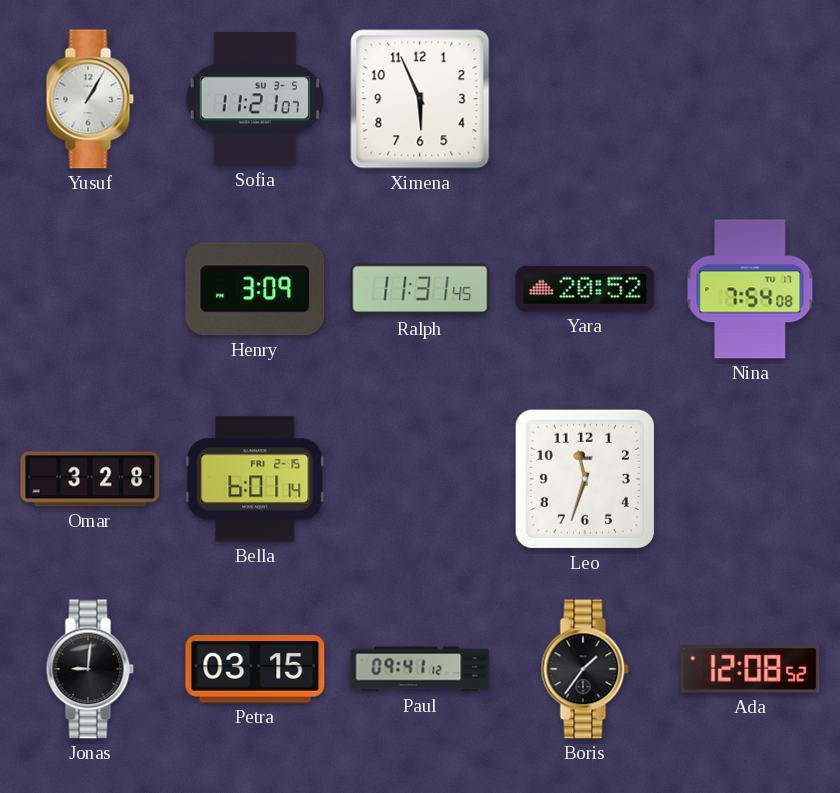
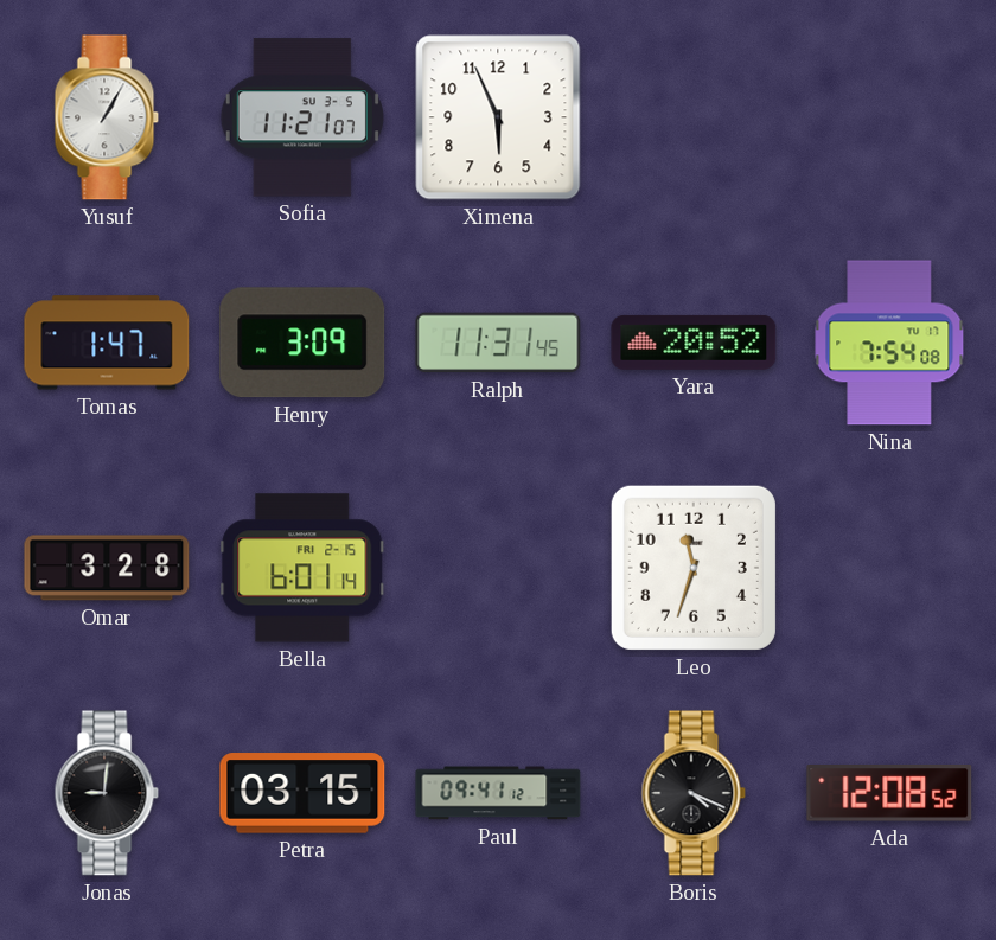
Tomas: none -> 1:47
Boris: 1:36 -> 4:19
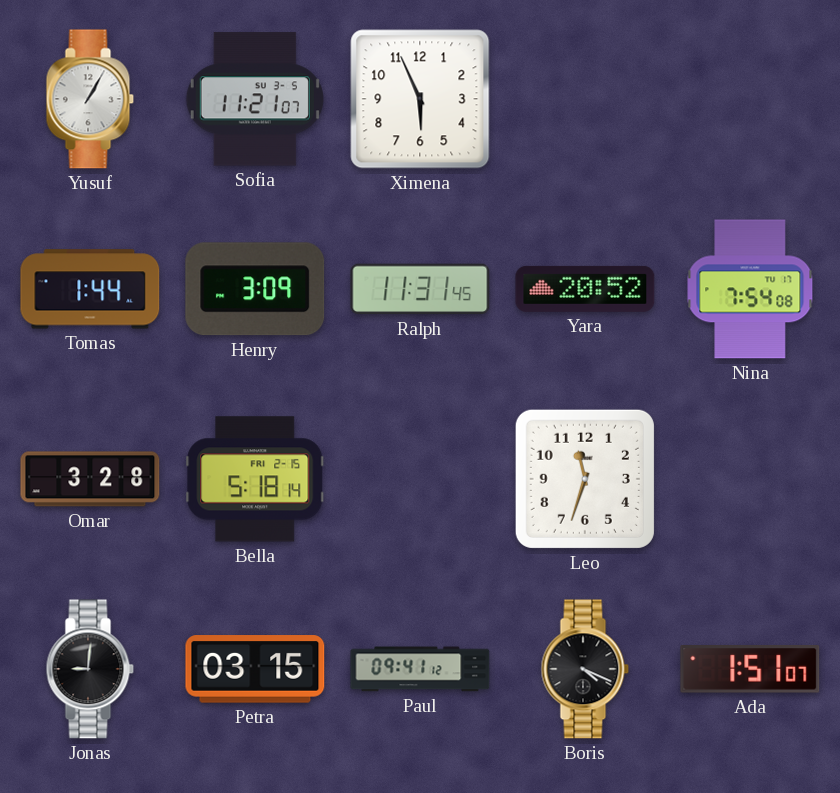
Tomas: 1:47 -> 1:44
Bella: 6:01 -> 5:18
Ada: 12:08 -> 1:51
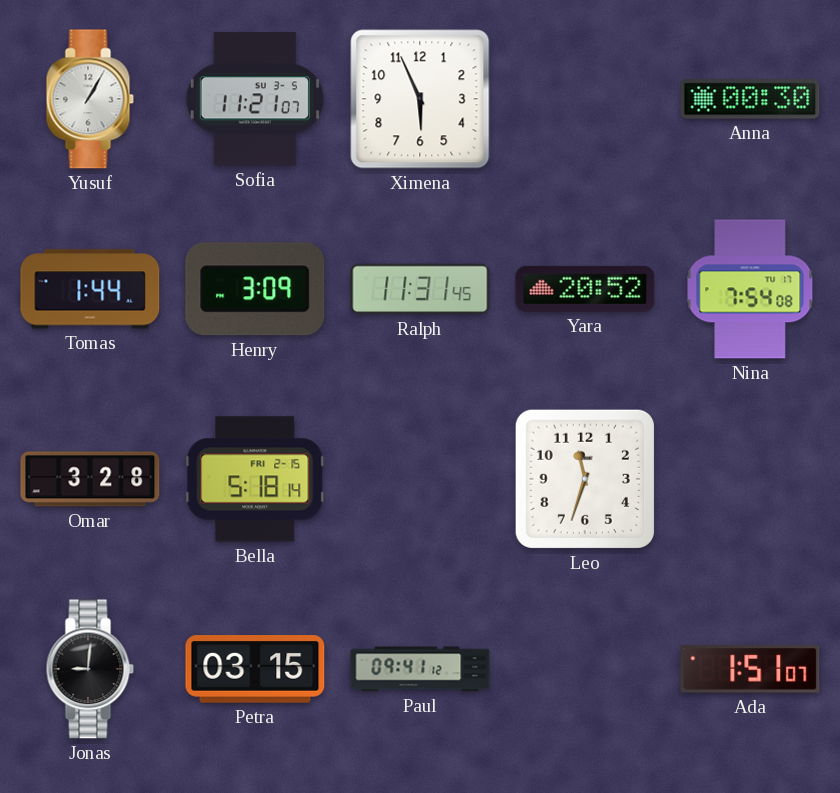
Anna: none -> 00:30
Boris: 4:19 -> none
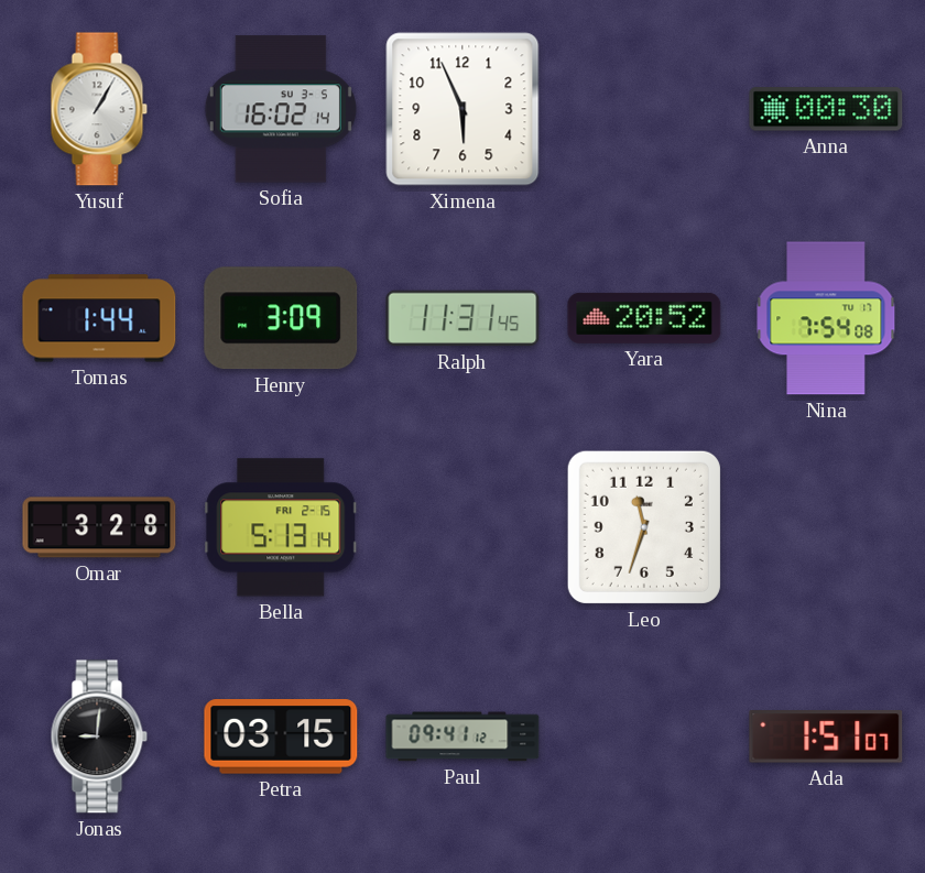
Sofia: 11:21 -> 16:02
Bella: 5:18 -> 5:13
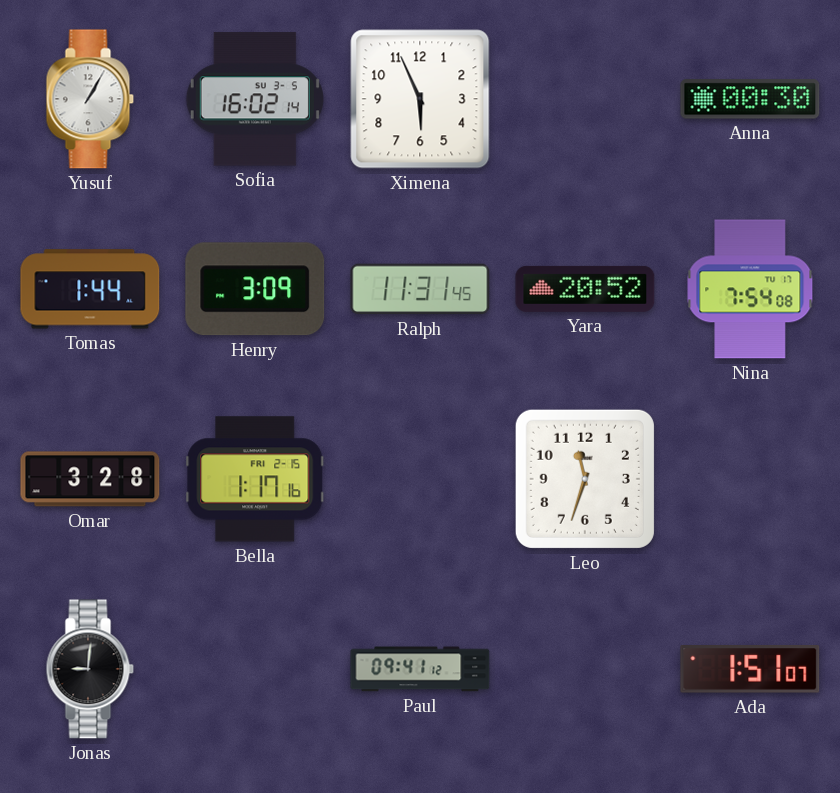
Bella: 5:13 -> 1:17
Petra: 03:15 -> none
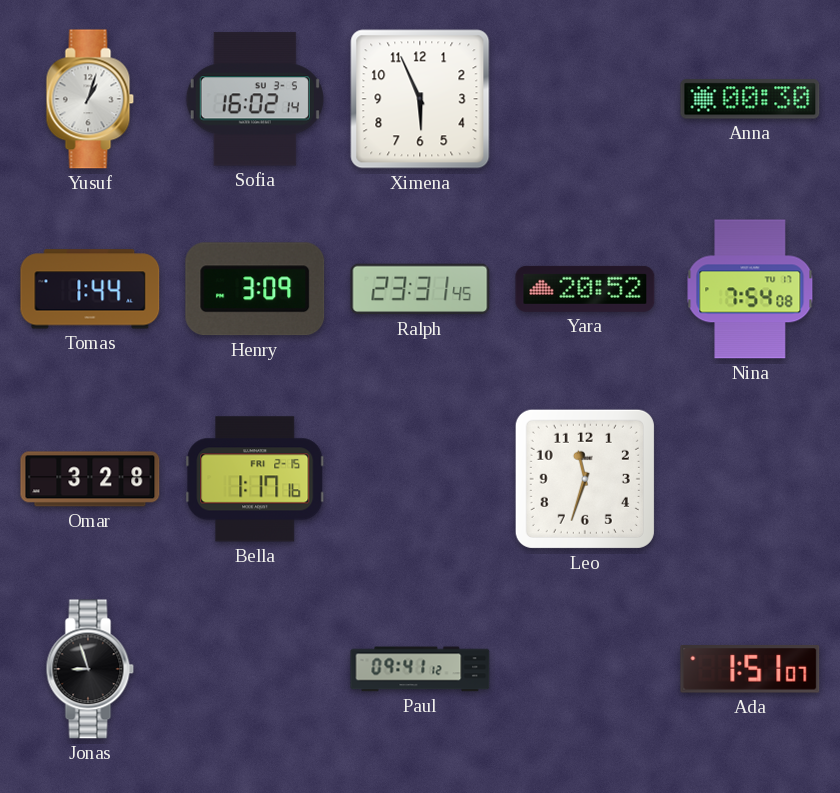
Yusuf: 1:05 -> 1:03
Ralph: 11:31 -> 23:31
Jonas: 9:01 -> 8:57
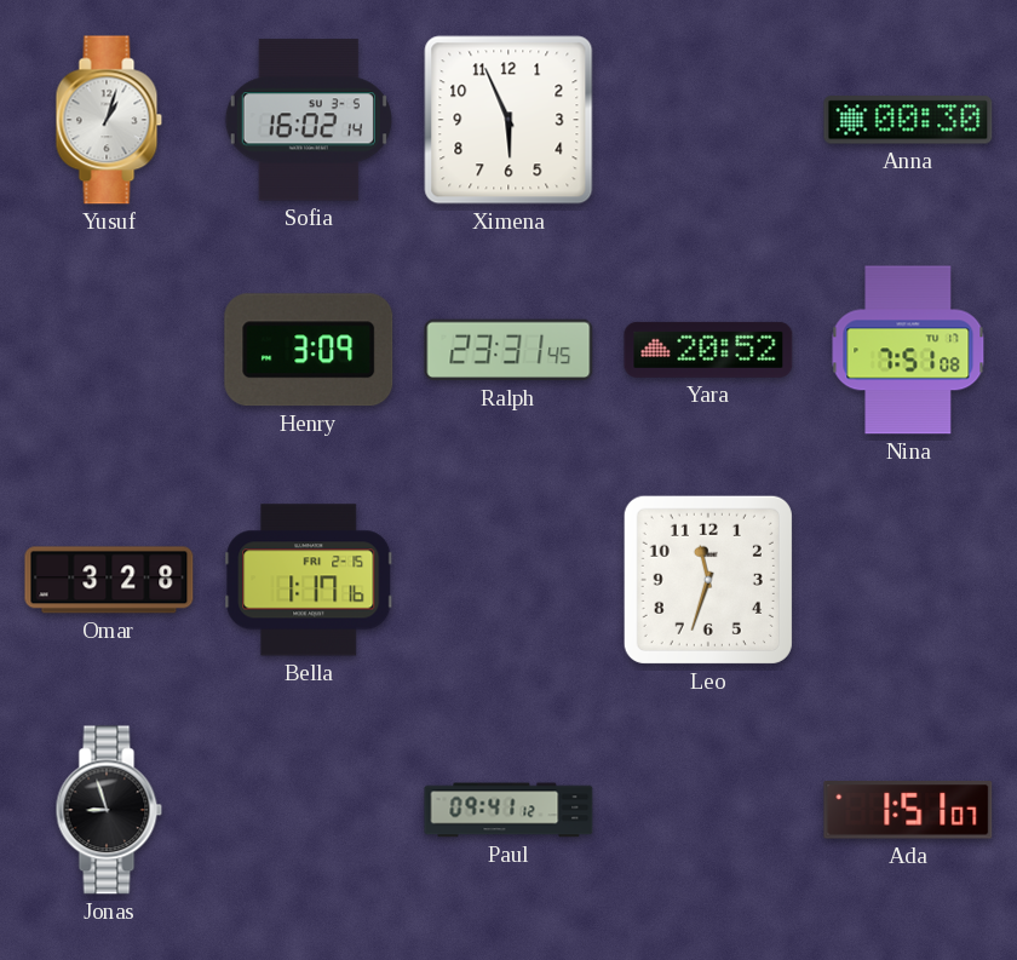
Tomas: 1:44 -> none
Nina: 7:54 -> 7:51
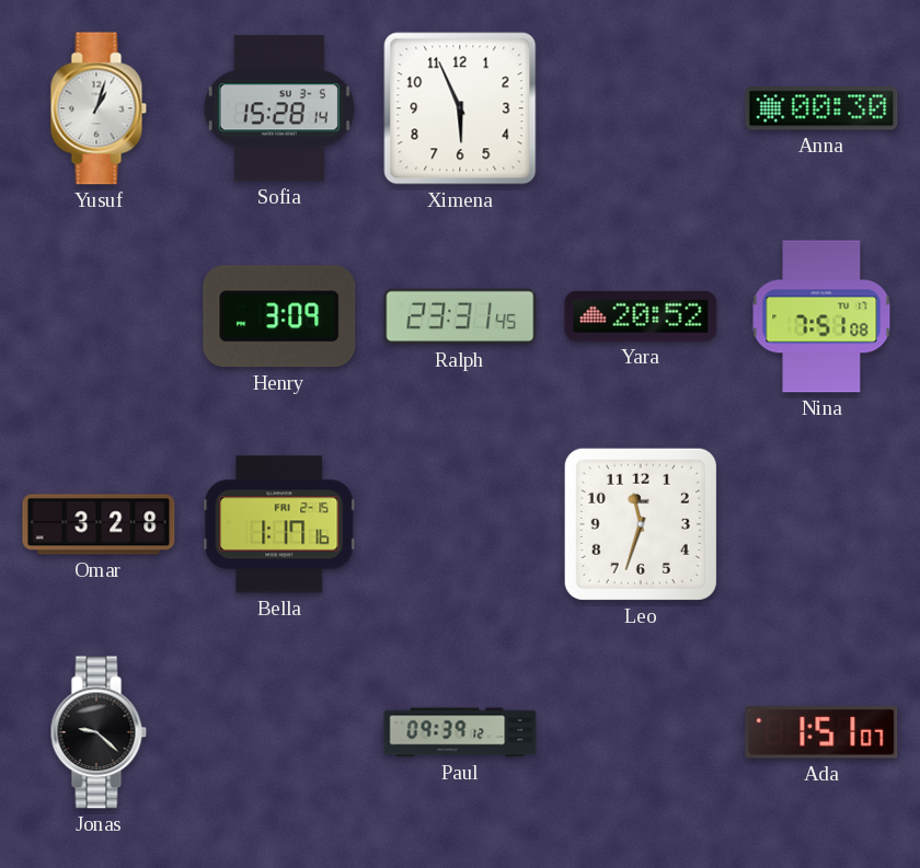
Sofia: 16:02 -> 15:28
Jonas: 8:57 -> 9:22
Paul: 09:41 -> 09:39
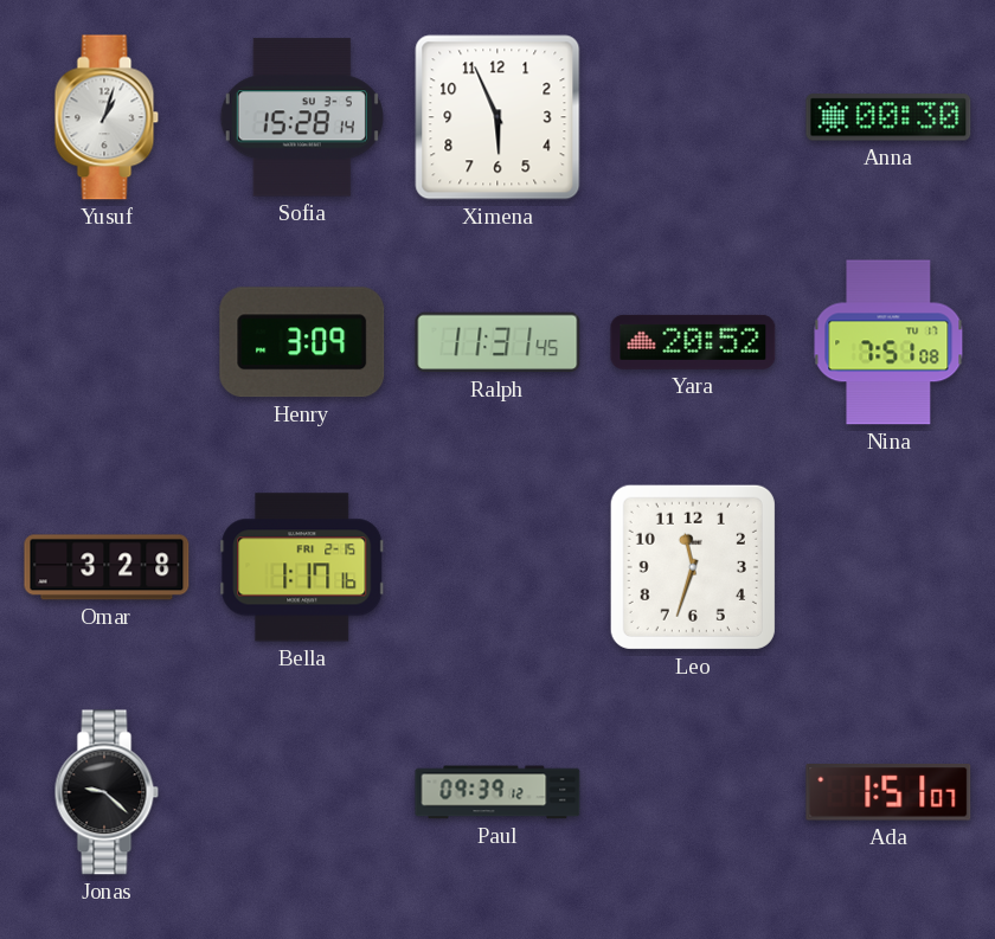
Ralph: 23:31 -> 11:31
